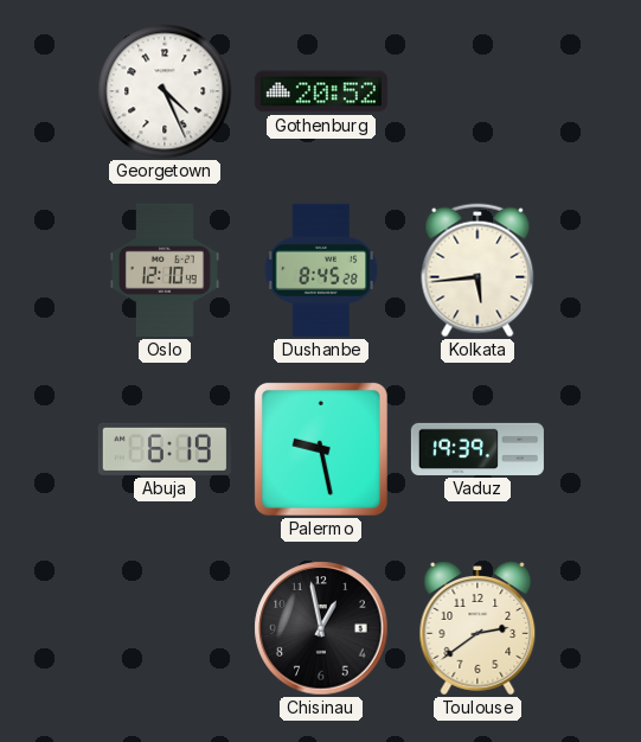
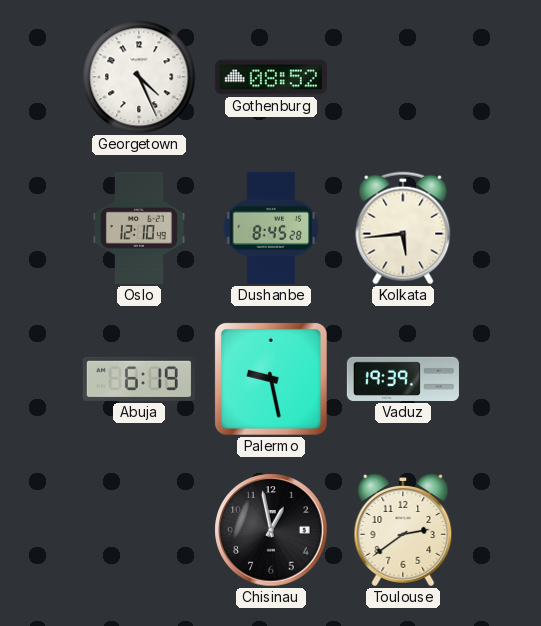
Gothenburg: 20:52 -> 08:52
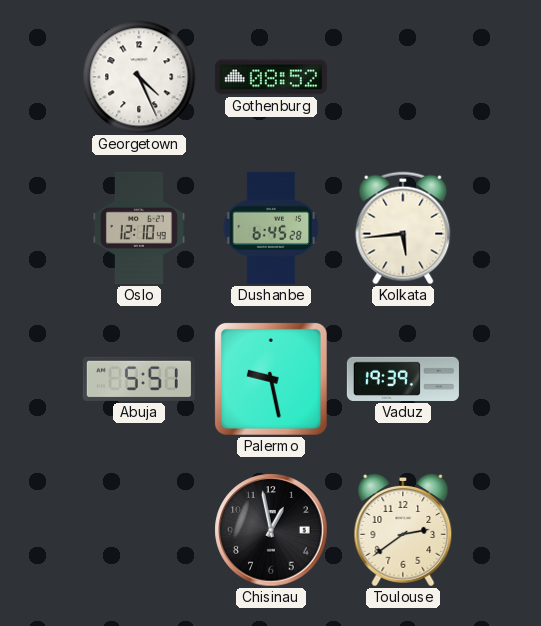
Dushanbe: 8:45 -> 6:45
Abuja: 6:19 -> 5:51
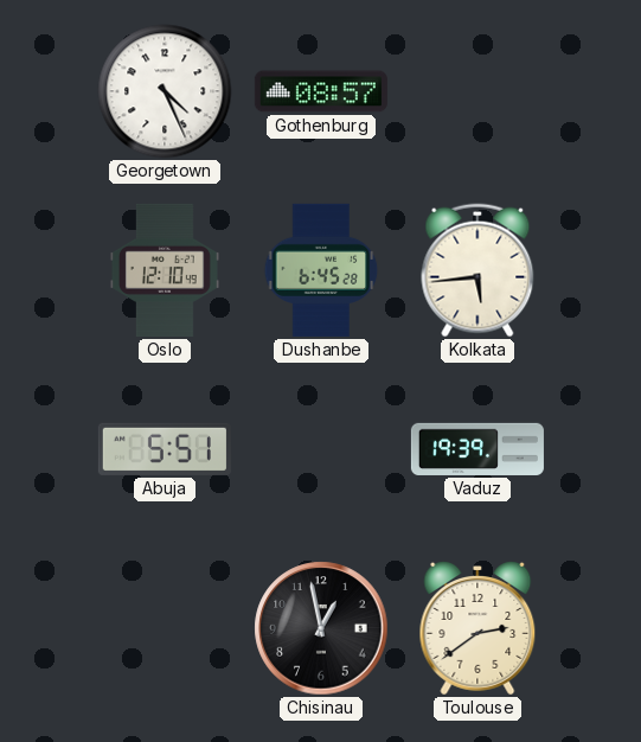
Gothenburg: 08:52 -> 08:57
Palermo: 9:28 -> none
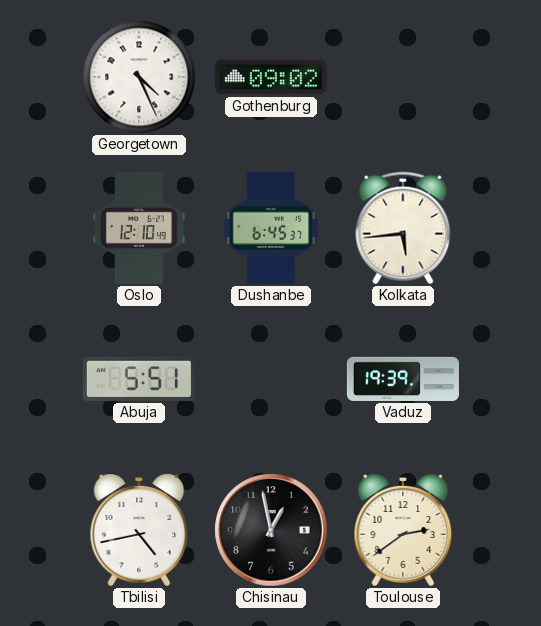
Gothenburg: 08:57 -> 09:02
Dushanbe: 6:45:28 -> 6:45:37
Tbilisi: none -> 4:43
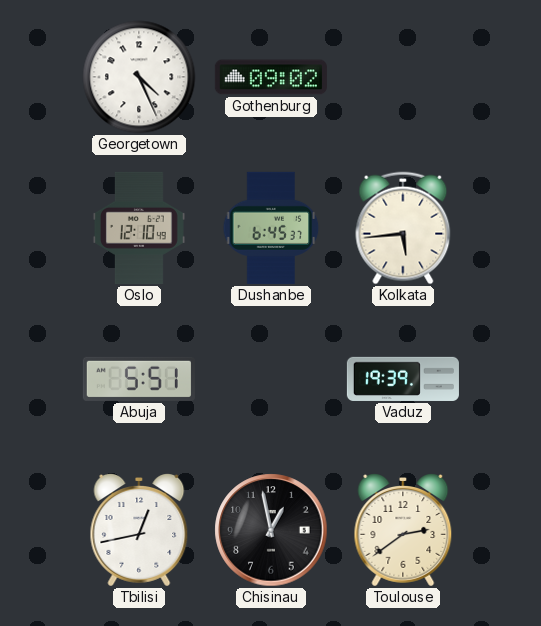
Tbilisi: 4:43 -> 12:43
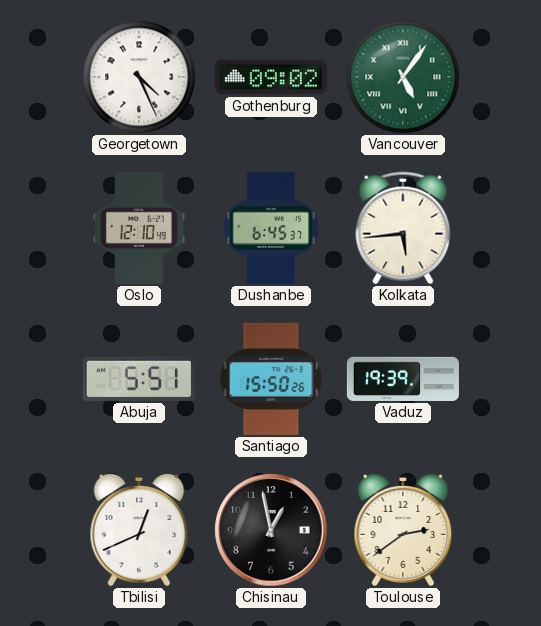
Vancouver: none -> 5:06
Santiago: none -> 15:50
Tbilisi: 12:43 -> 12:41
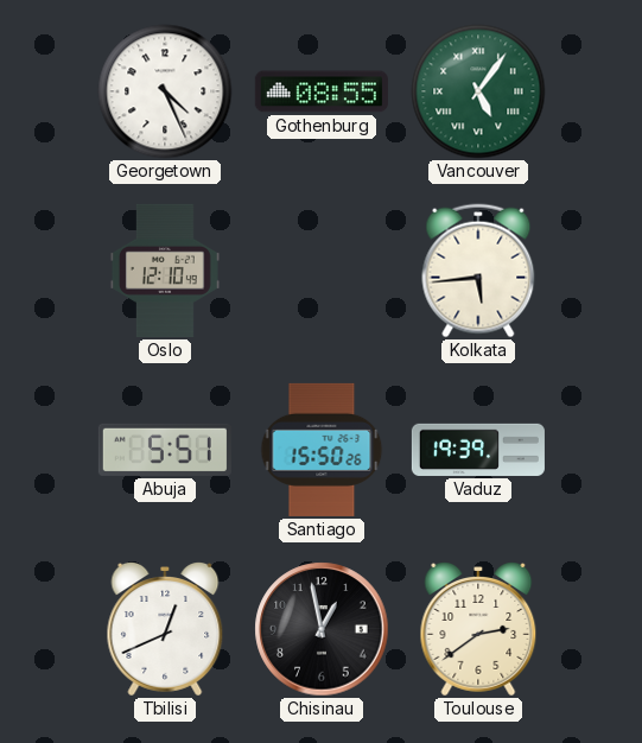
Gothenburg: 09:02 -> 08:55
Dushanbe: 6:45 -> none
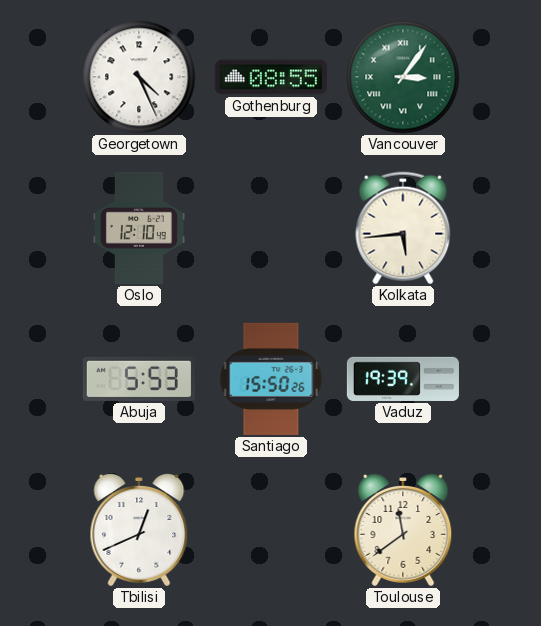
Vancouver: 5:06 -> 3:06
Abuja: 5:51 -> 5:53
Chisinau: 12:58 -> none
Toulouse: 2:39 -> 11:39
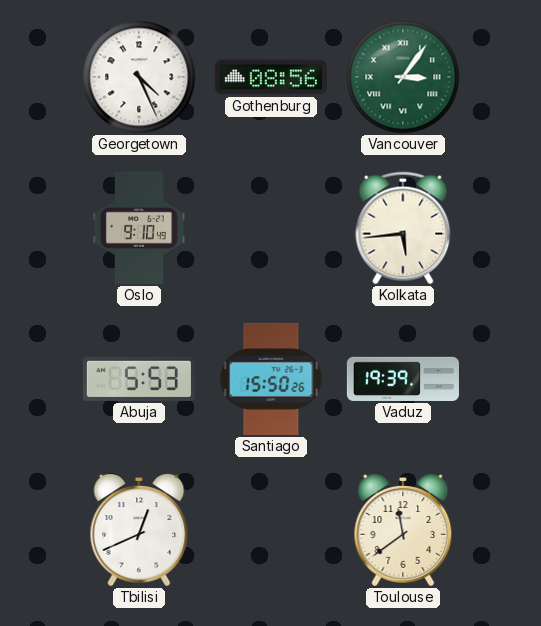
Gothenburg: 08:55 -> 08:56
Oslo: 12:10 -> 9:10
